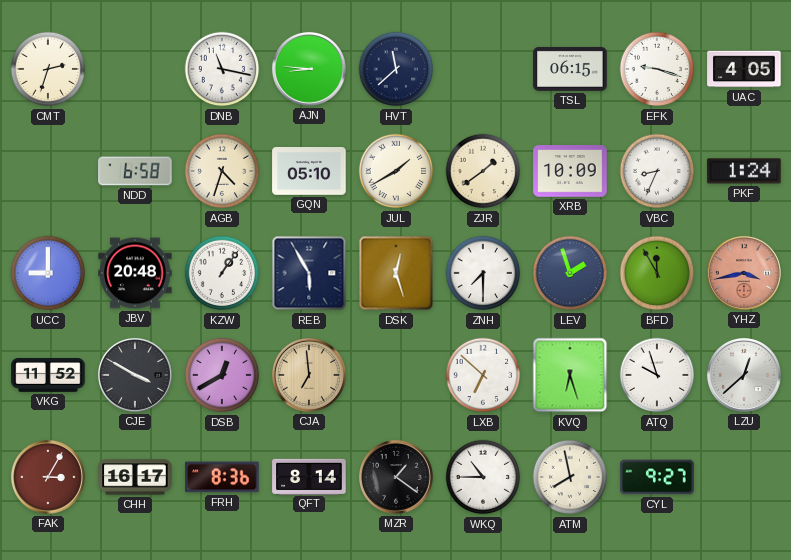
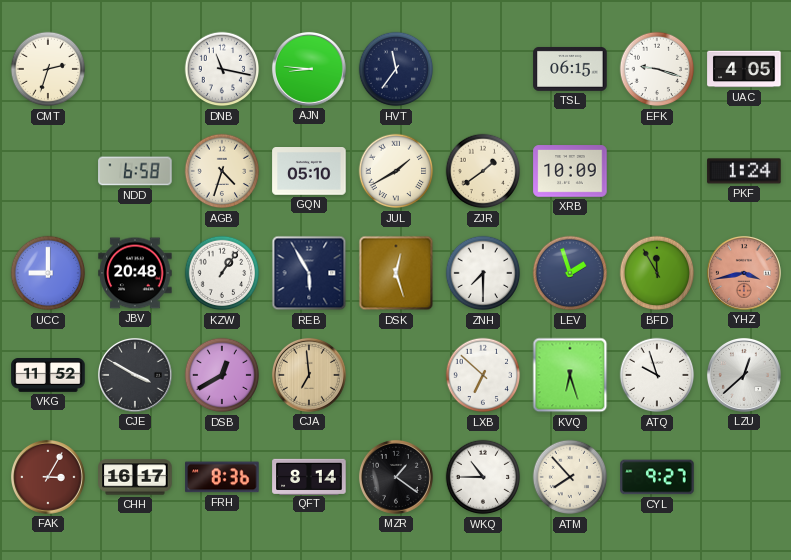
HVT: 11:38 -> 11:36
VBC: 8:34 -> none
ATM: 7:58 -> 7:53
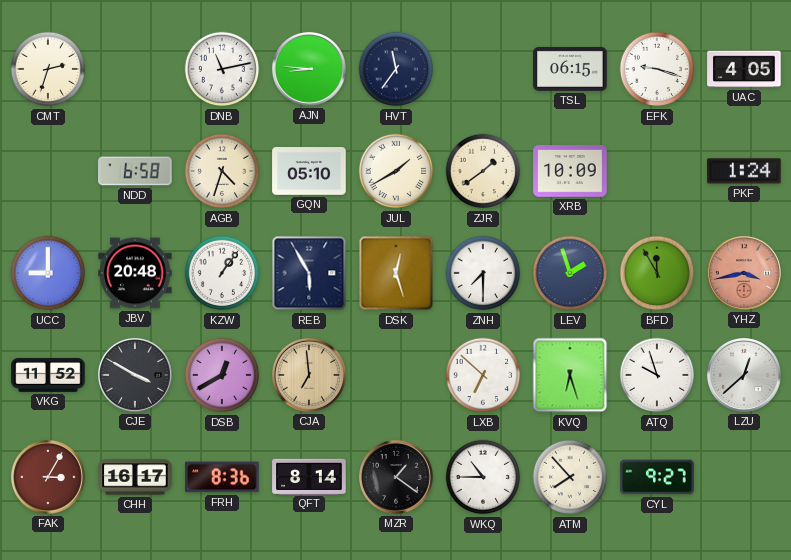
DNB: 11:17 -> 11:13
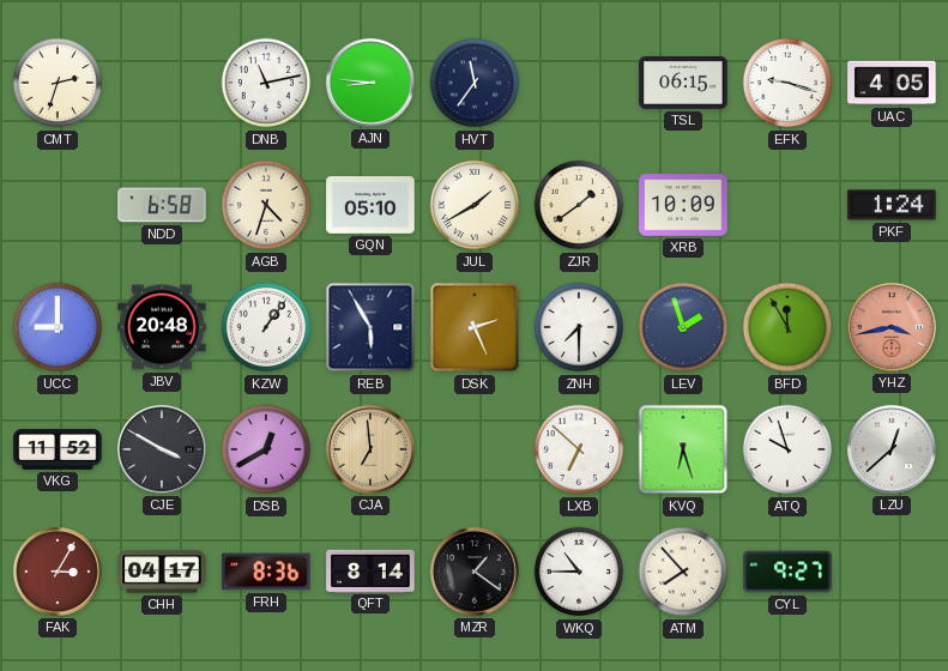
DSK: 12:27 -> 2:26
CHH: 16:17 -> 04:17
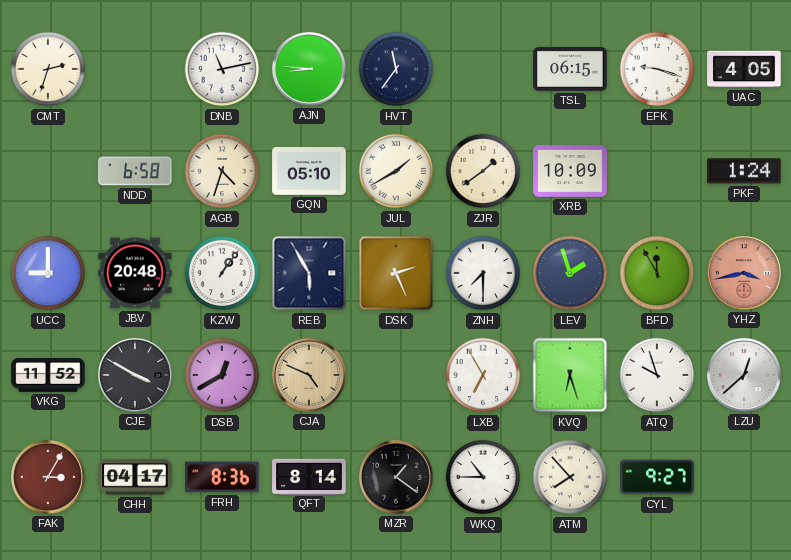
CJA: 6:59 -> 4:49
LXB: 6:52 -> 6:55
